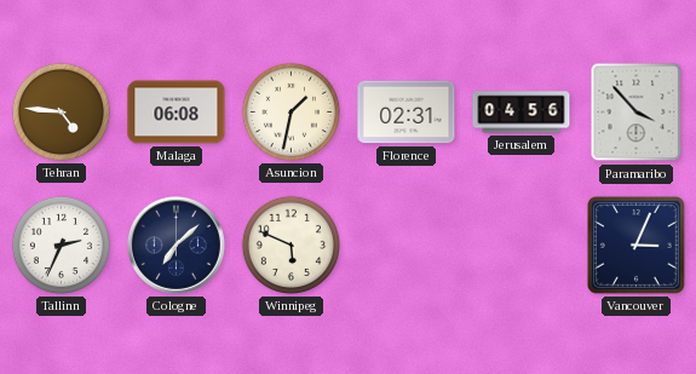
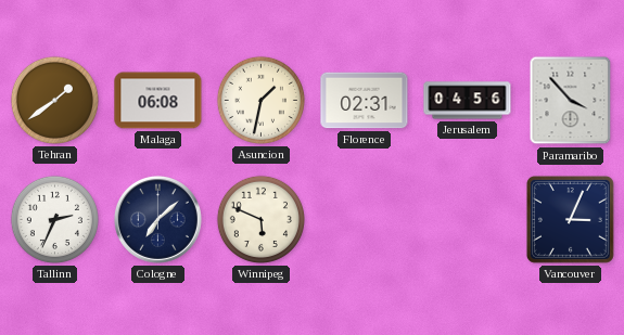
Tehran: 4:46 -> 1:39
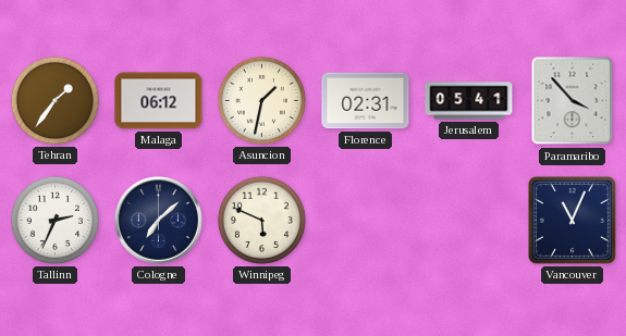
Tehran: 1:39 -> 1:36
Malaga: 06:08 -> 06:12
Jerusalem: 04:56 -> 05:41
Vancouver: 3:04 -> 11:04
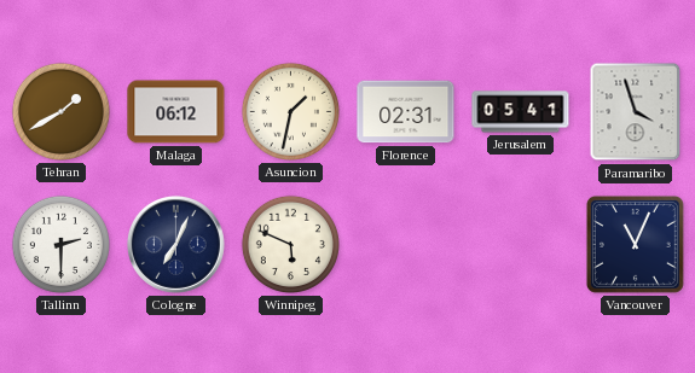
Tehran: 1:36 -> 1:40
Paramaribo: 3:53 -> 3:57
Tallinn: 2:34 -> 2:30
Cologne: 7:08 -> 7:04
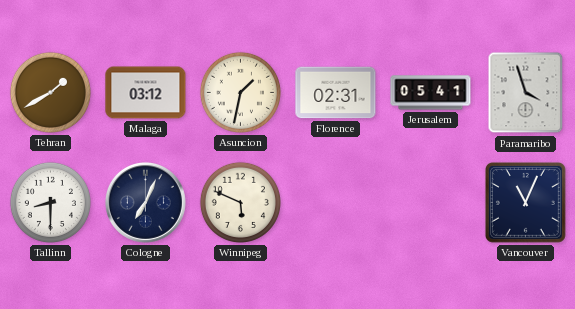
Malaga: 06:12 -> 03:12
Tallinn: 2:30 -> 8:30
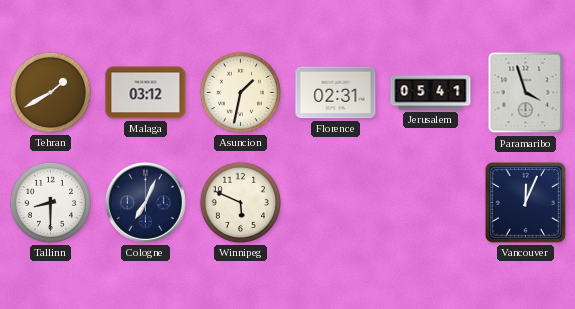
Vancouver: 11:04 -> 12:04
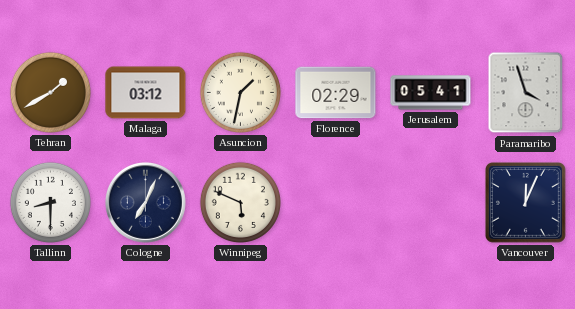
Florence: 02:31 -> 02:29
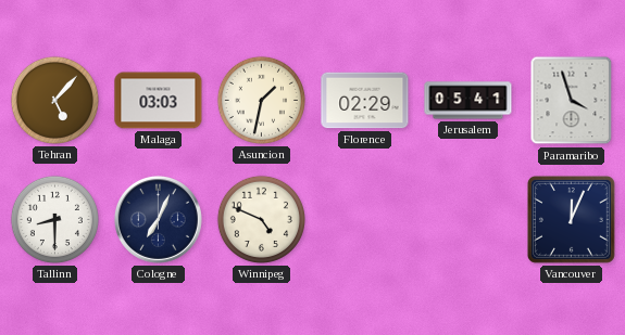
Tehran: 1:40 -> 5:07
Malaga: 03:12 -> 03:03
Winnipeg: 5:49 -> 4:49
